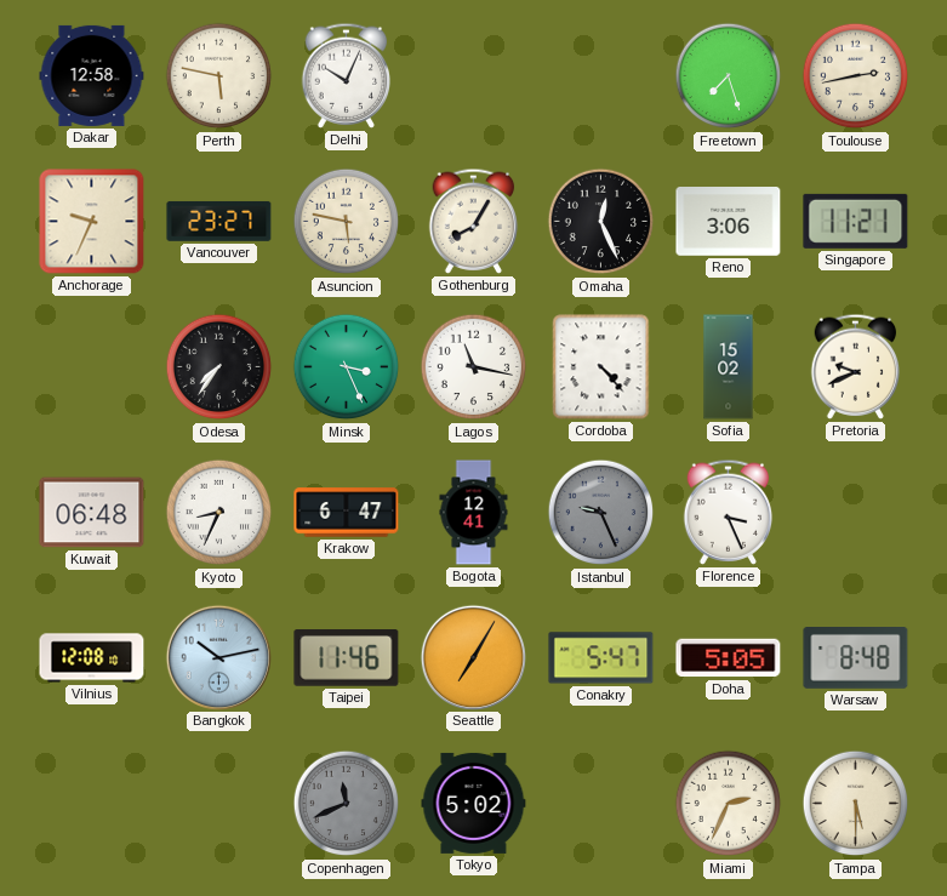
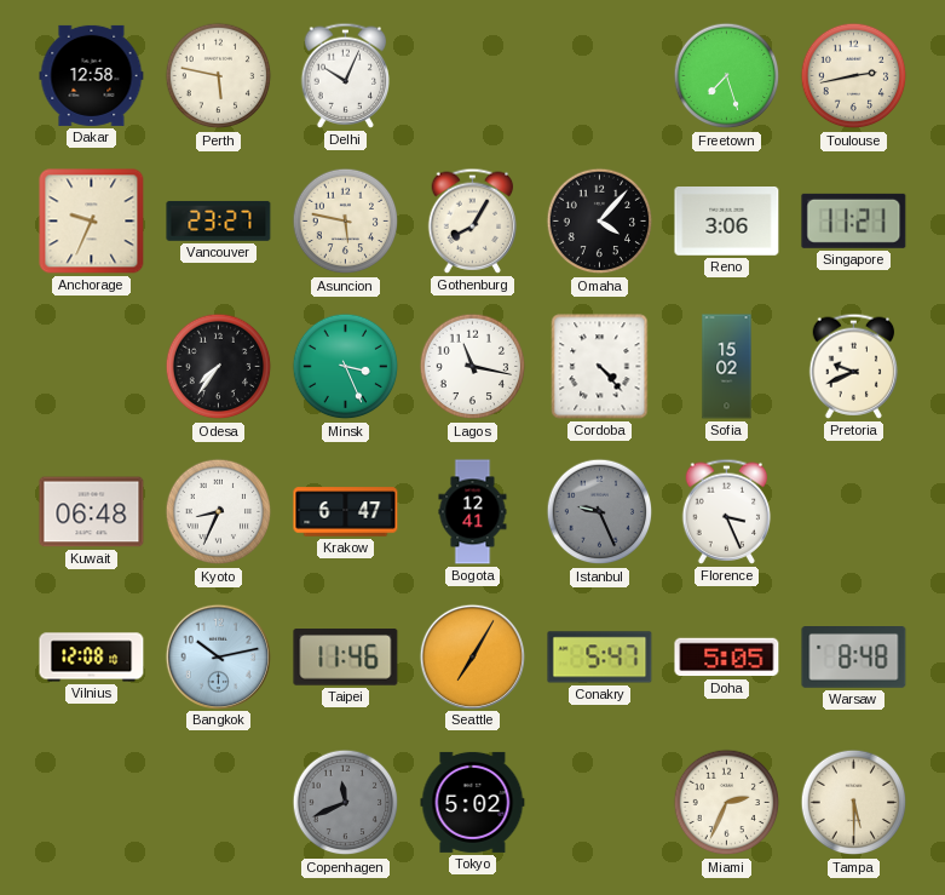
Omaha: 12:26 -> 4:07
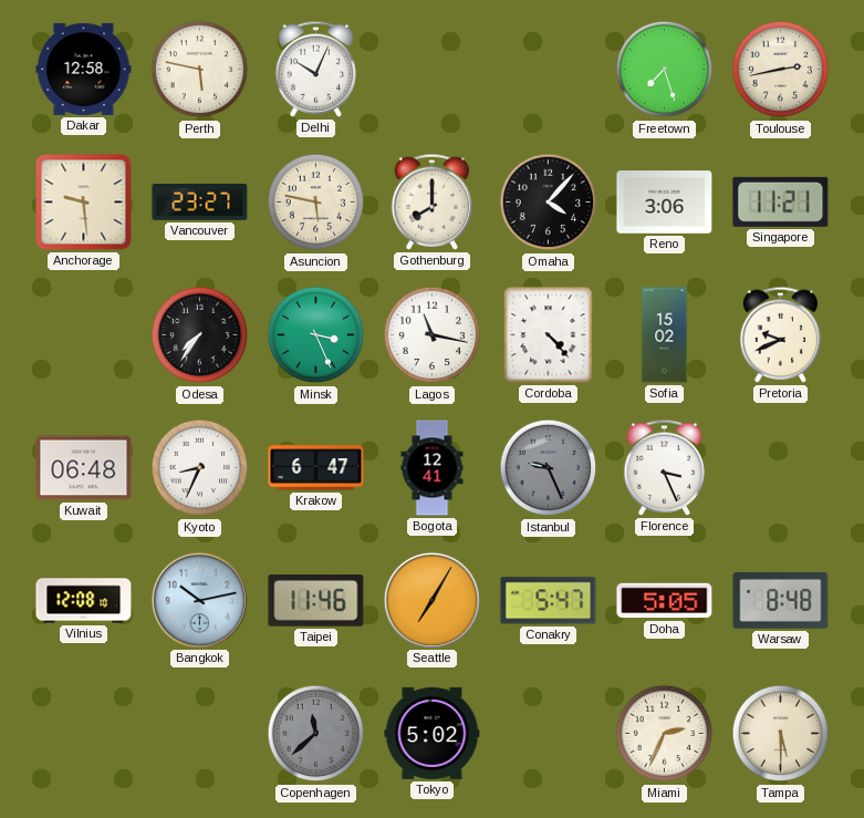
Anchorage: 9:34 -> 9:29
Gothenburg: 8:05 -> 8:00
Copenhagen: 11:41 -> 11:38
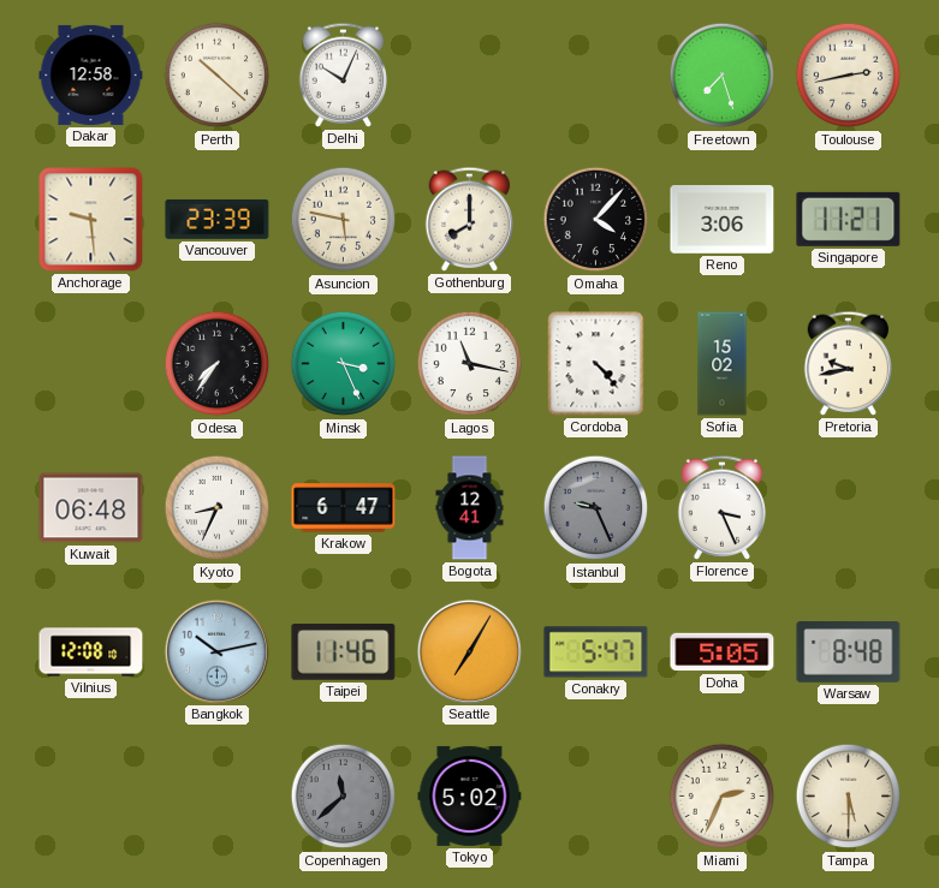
Perth: 5:47 -> 10:22
Vancouver: 23:27 -> 23:39
Pretoria: 9:41 -> 9:43
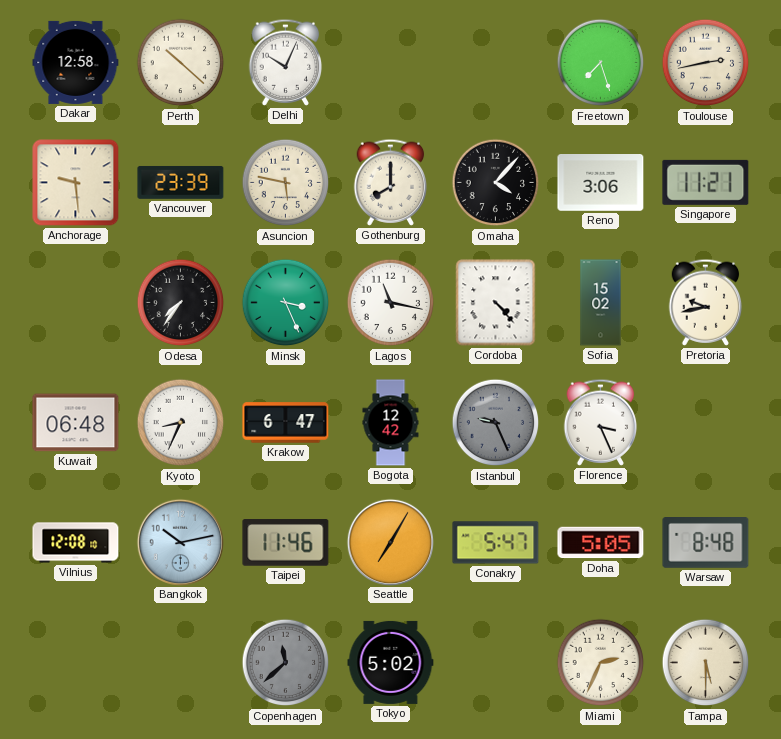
Bogota: 12:41 -> 12:42
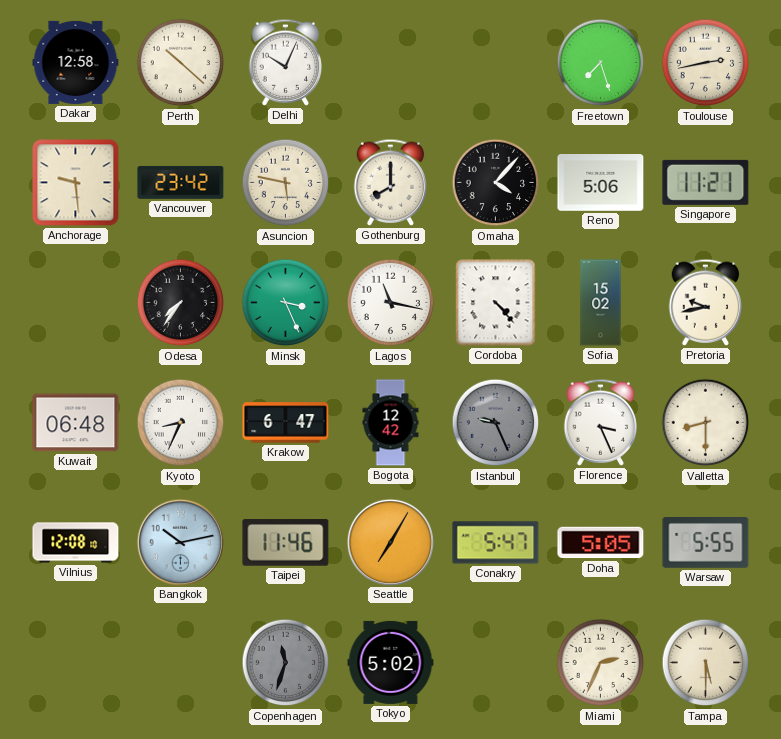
Vancouver: 23:39 -> 23:42
Reno: 3:06 -> 5:06
Valletta: none -> 8:30
Warsaw: 8:48 -> 5:55
Copenhagen: 11:38 -> 11:33
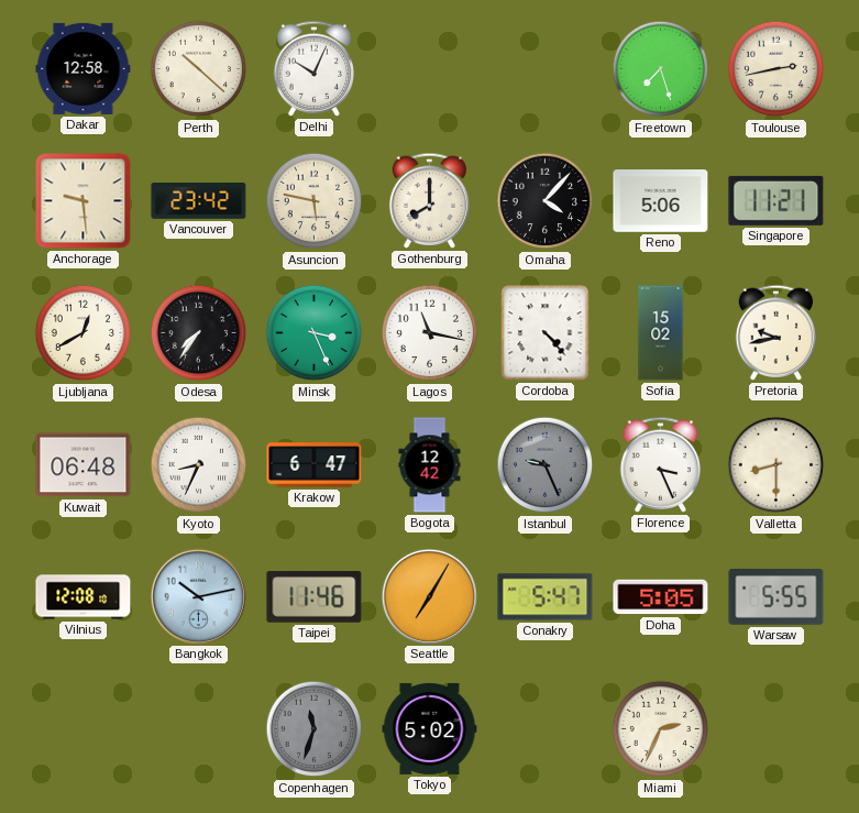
Ljubljana: none -> 12:40
Tampa: 5:30 -> none
